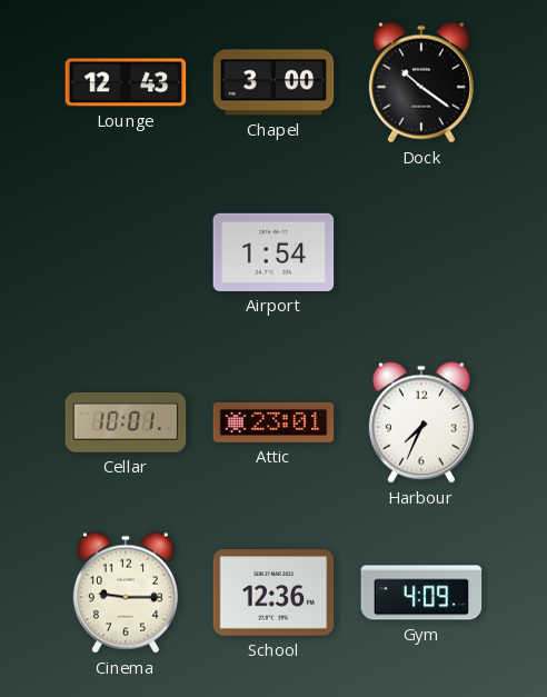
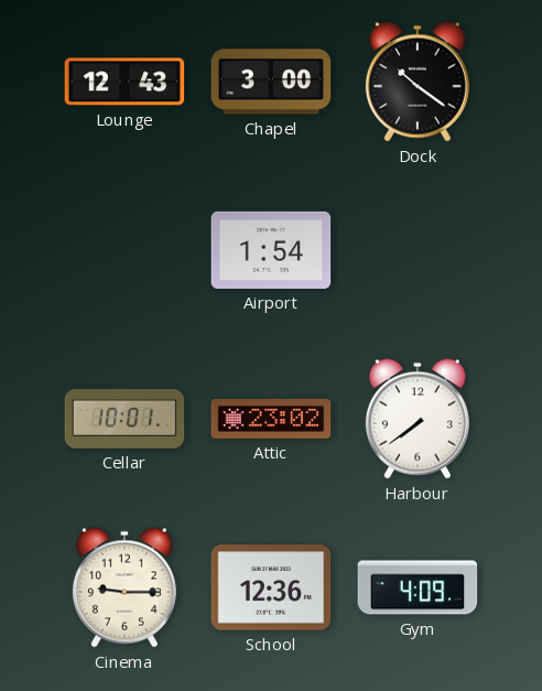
Attic: 23:01 -> 23:02
Harbour: 7:34 -> 7:39
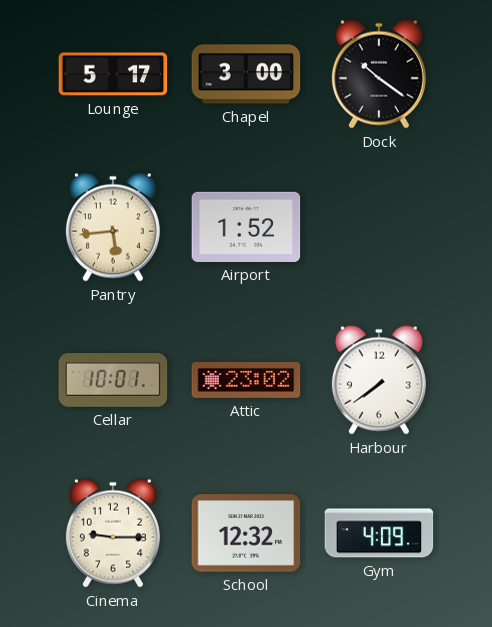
Lounge: 12:43 -> 5:17
Pantry: none -> 5:44
Airport: 1:54 -> 1:52
School: 12:36 -> 12:32
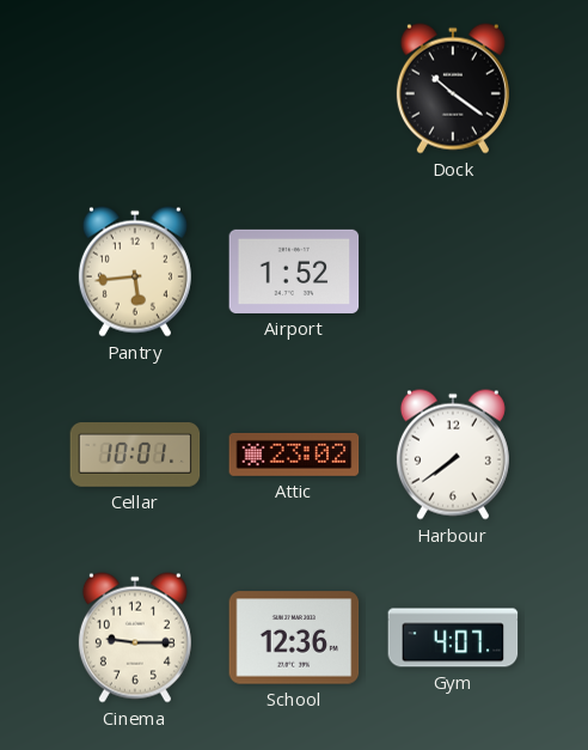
Lounge: 5:17 -> none
Chapel: 3:00 -> none
School: 12:32 -> 12:36
Gym: 4:09 -> 4:07
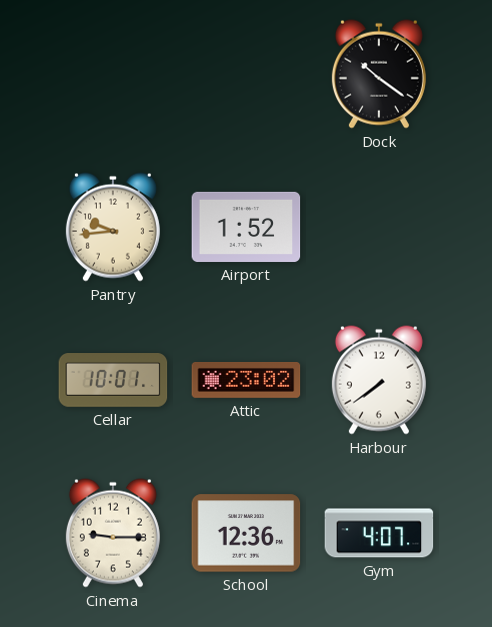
Pantry: 5:44 -> 9:44
